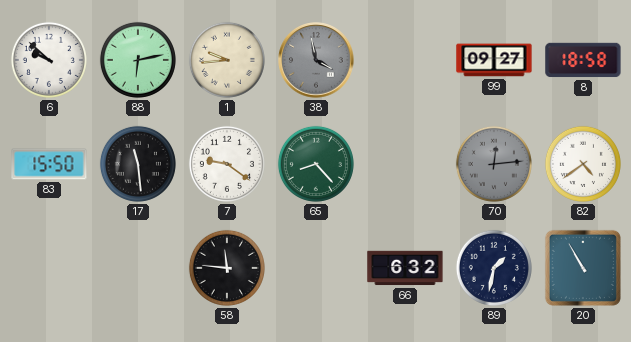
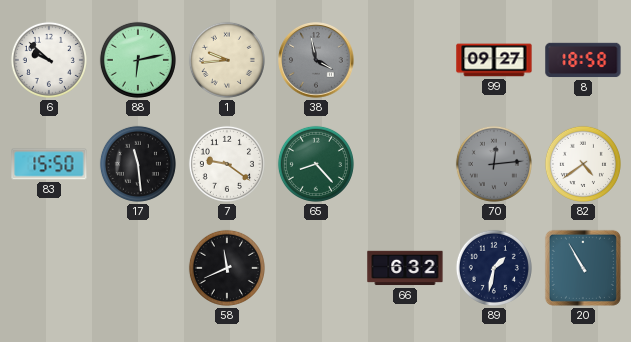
58: 11:46 -> 11:41
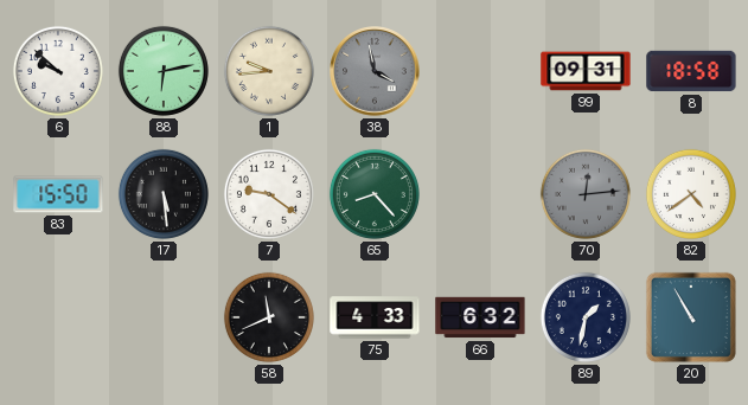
99: 09:27 -> 09:31
17: 11:29 -> 5:29
75: none -> 4:33
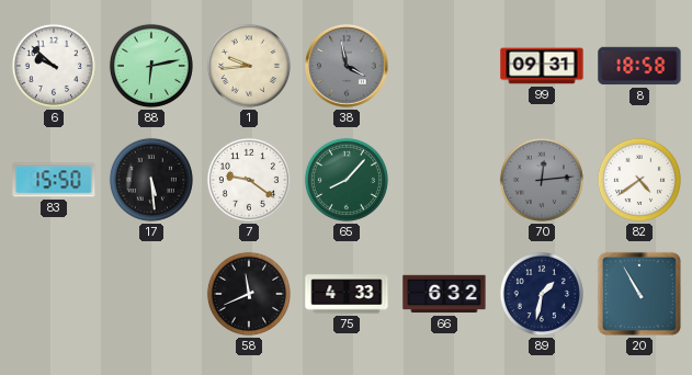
65: 8:23 -> 8:07
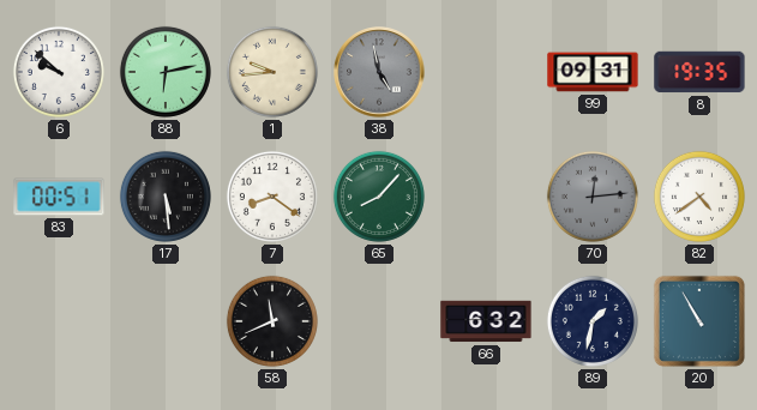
38: 3:58 -> 4:58
8: 18:58 -> 19:35
83: 15:50 -> 00:51
7: 9:21 -> 8:21
75: 4:33 -> none
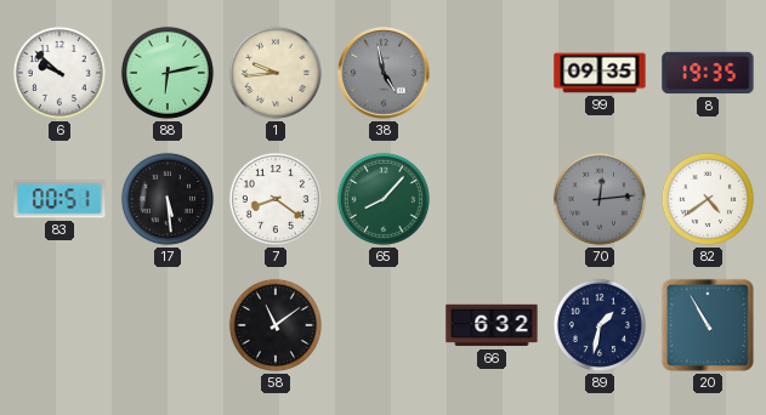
99: 09:31 -> 09:35
58: 11:41 -> 11:09
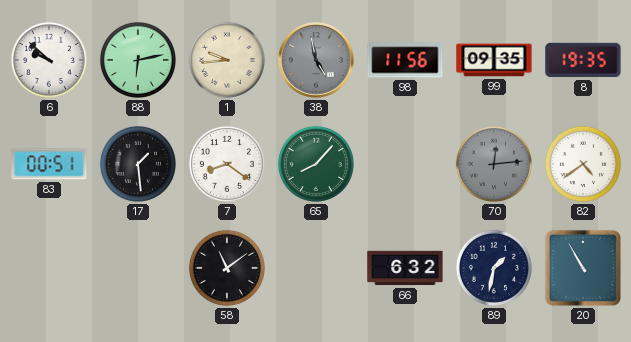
98: none -> 11:56
17: 5:29 -> 1:29
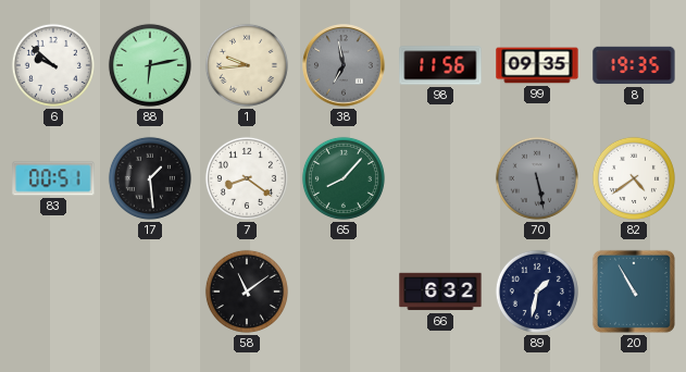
38: 4:58 -> 6:58
70: 12:14 -> 5:28
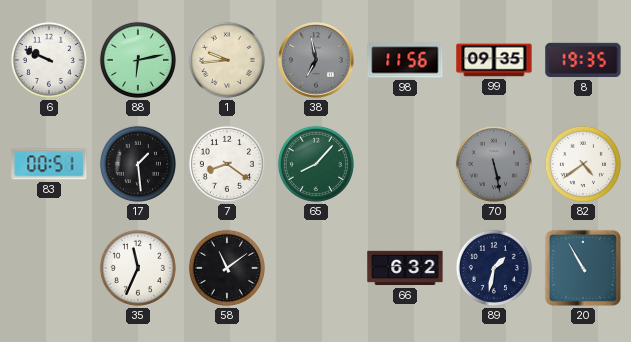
6: 9:52 -> 9:49
35: none -> 11:34
